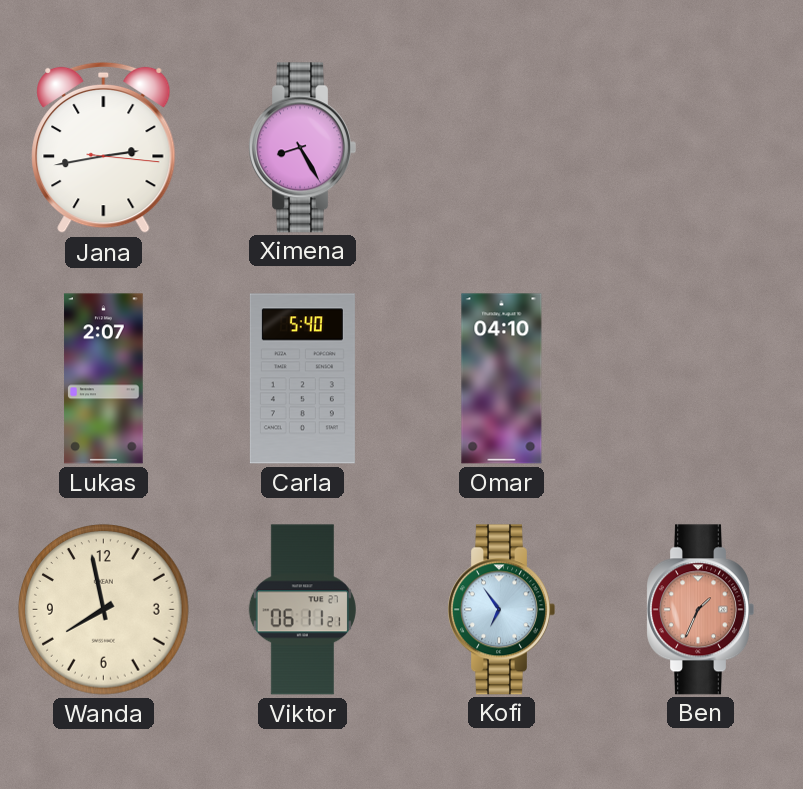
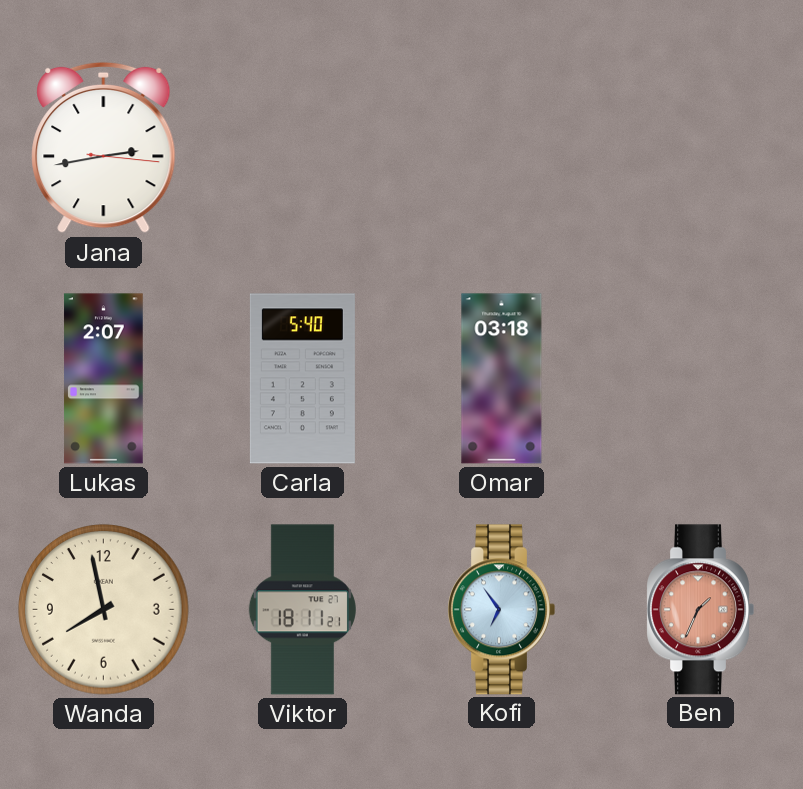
Ximena: 8:25 -> none
Omar: 04:10 -> 03:18
Viktor: 06:11 -> 18:11
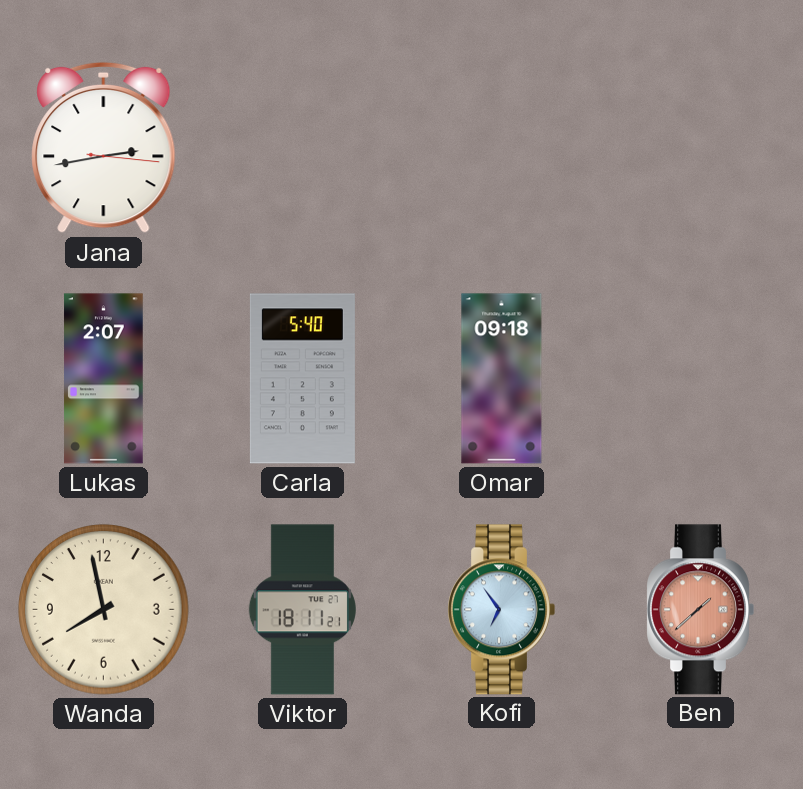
Omar: 03:18 -> 09:18
Ben: 1:34 -> 1:38
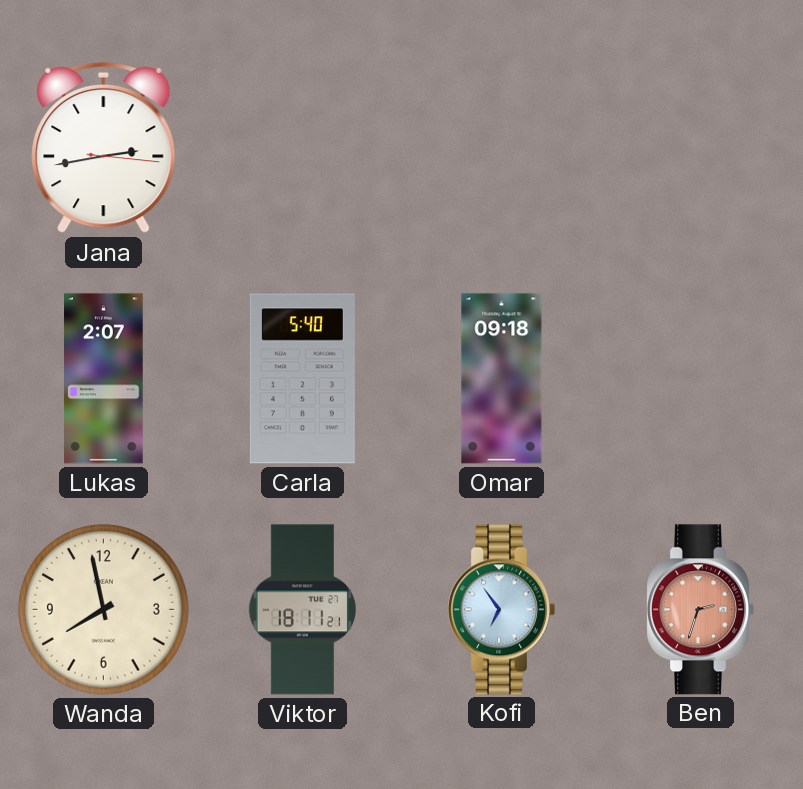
Ben: 1:38 -> 2:33
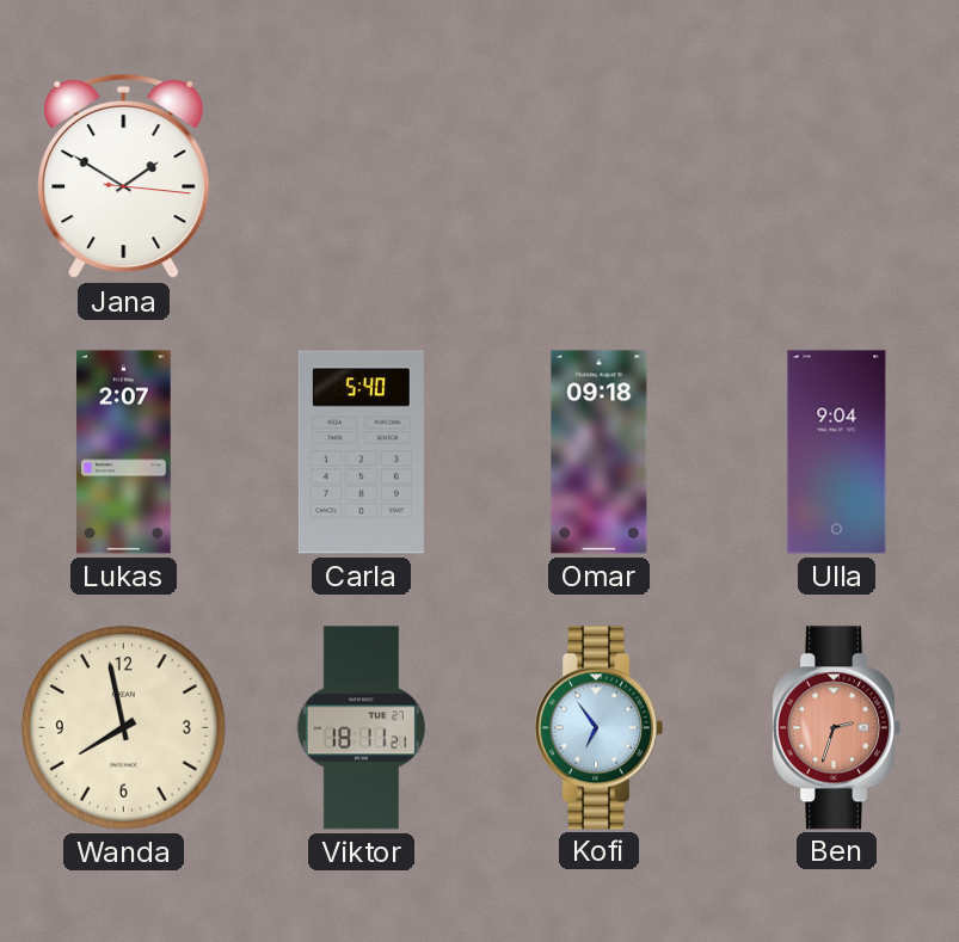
Jana: 2:43 -> 1:50
Ulla: none -> 9:04
